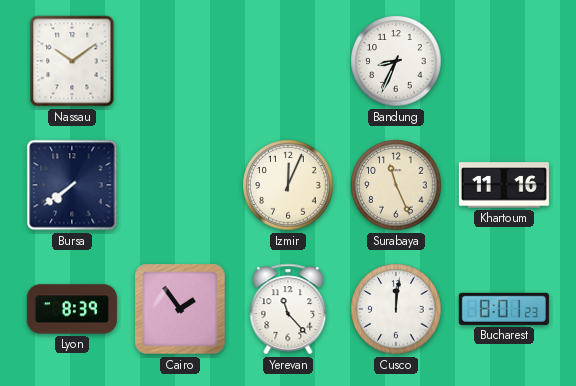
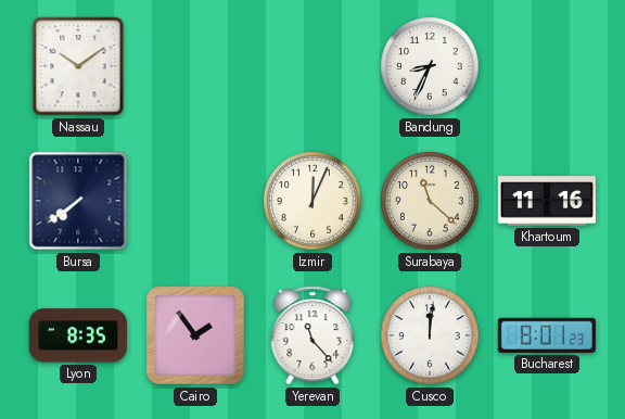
Surabaya: 11:26 -> 11:22
Lyon: 8:39 -> 8:35
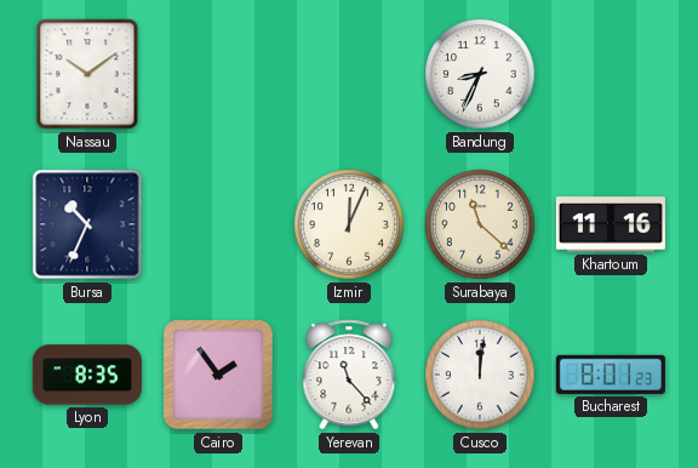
Bursa: 7:39 -> 10:34
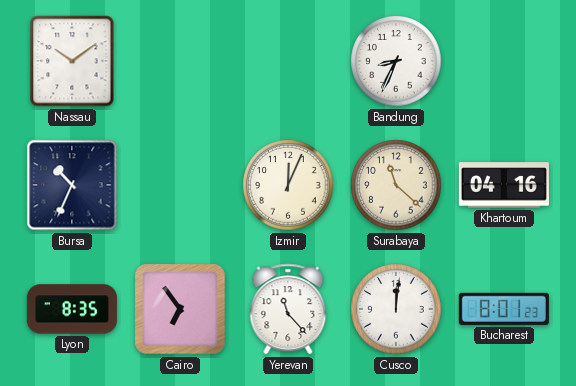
Khartoum: 11:16 -> 04:16
Cairo: 1:54 -> 6:54
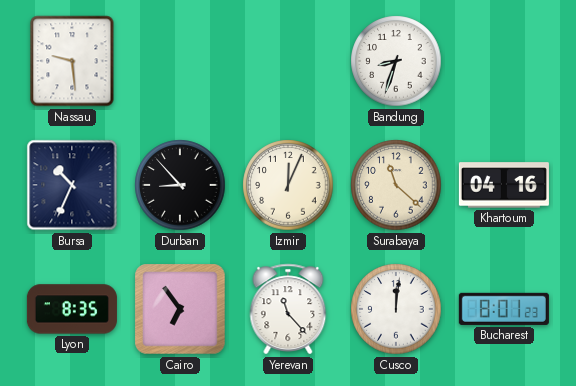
Nassau: 10:09 -> 9:29
Bandung: 8:34 -> 8:33
Durban: none -> 8:53
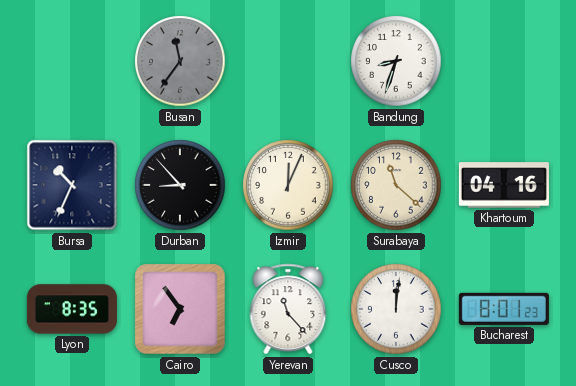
Nassau: 9:29 -> none
Busan: none -> 11:36
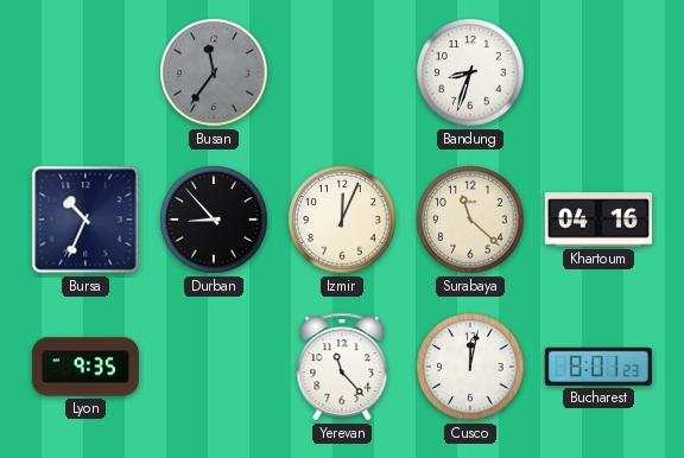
Lyon: 8:35 -> 9:35
Cairo: 6:54 -> none
Cusco: 12:01 -> 12:02
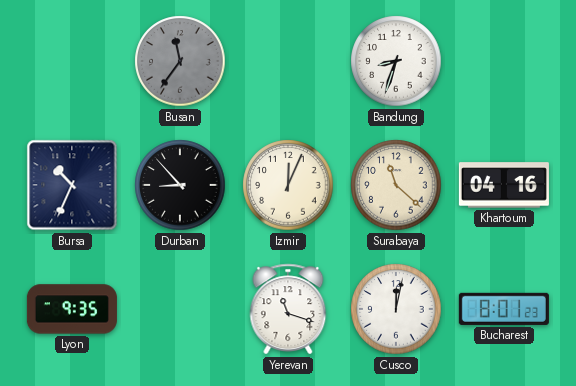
Yerevan: 11:23 -> 11:18
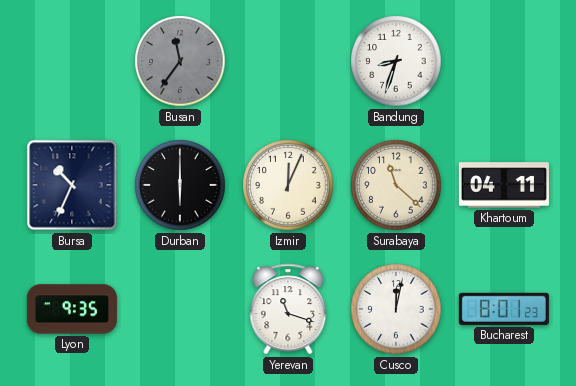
Durban: 8:53 -> 6:00
Khartoum: 04:16 -> 04:11
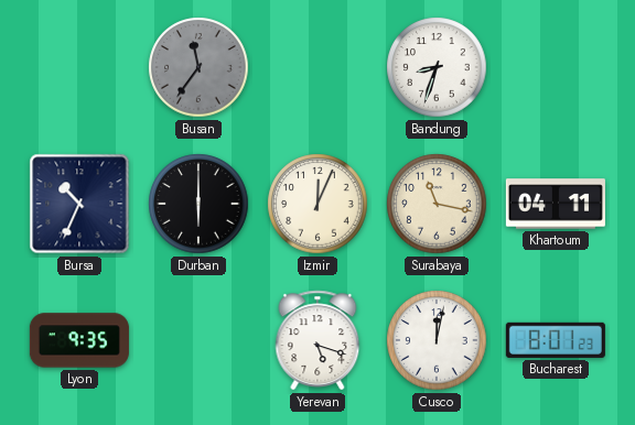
Surabaya: 11:22 -> 11:17
Yerevan: 11:18 -> 5:18
